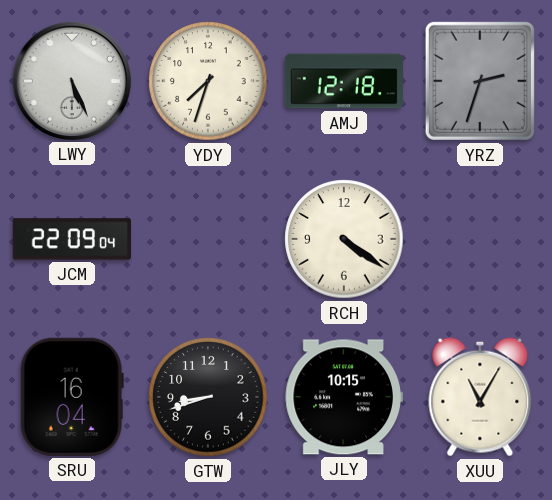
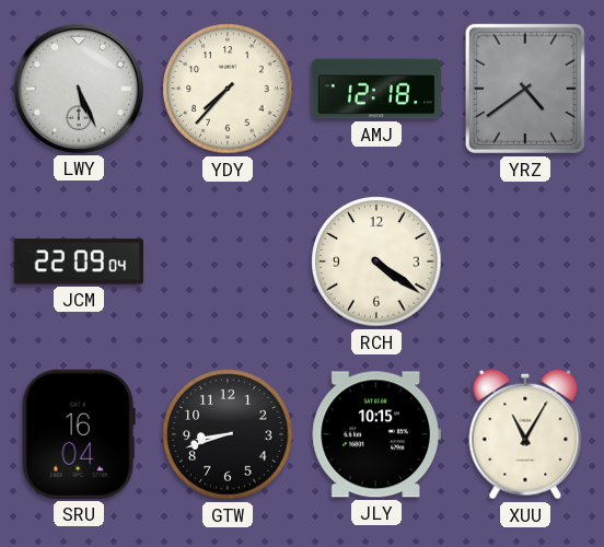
YDY: 7:33 -> 7:37
YRZ: 2:33 -> 4:39
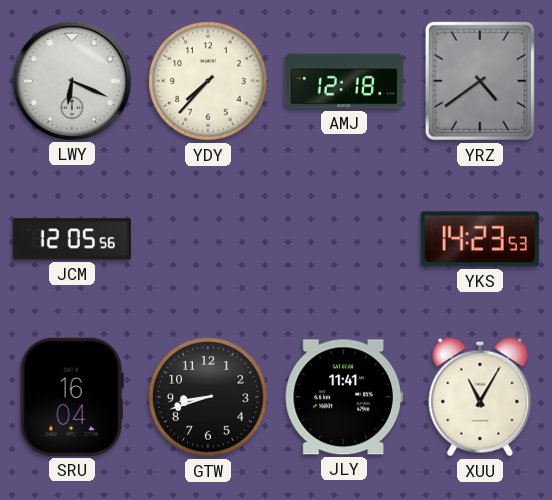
LWY: 5:26 -> 6:19
JCM: 22:09 -> 12:05
RCH: 4:21 -> none
YKS: none -> 14:23
JLY: 10:15 -> 11:41
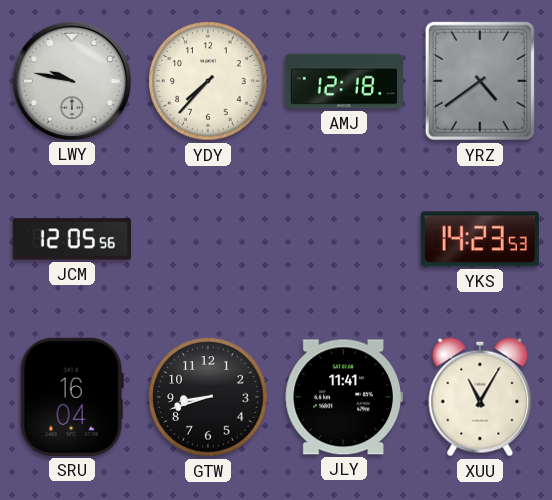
LWY: 6:19 -> 9:47
